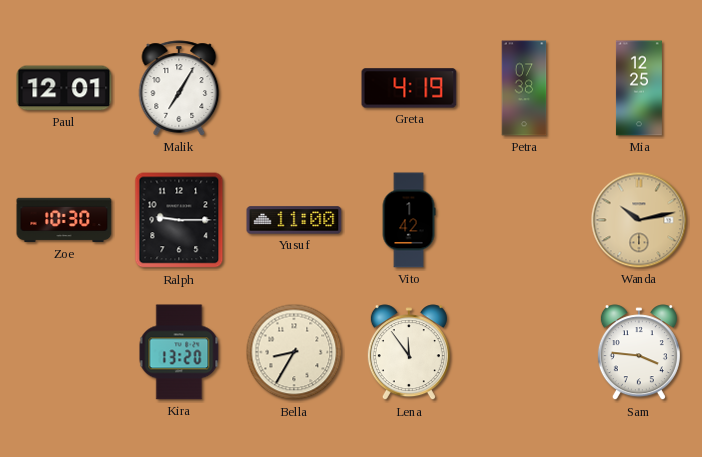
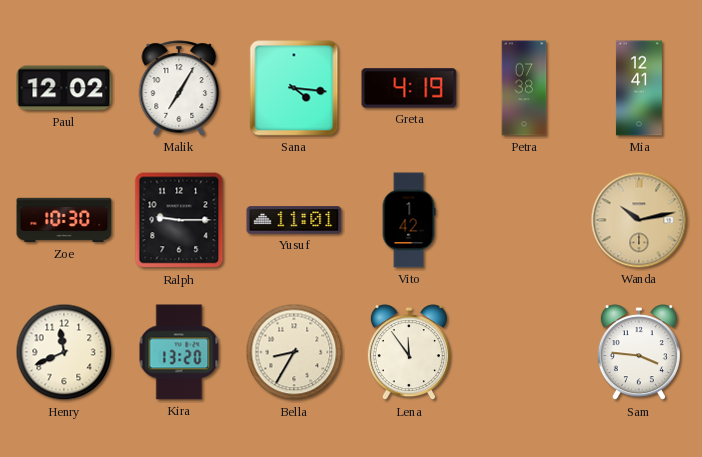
Paul: 12:01 -> 12:02
Sana: none -> 4:16
Mia: 12:25 -> 12:41
Yusuf: 11:00 -> 11:01
Henry: none -> 11:41
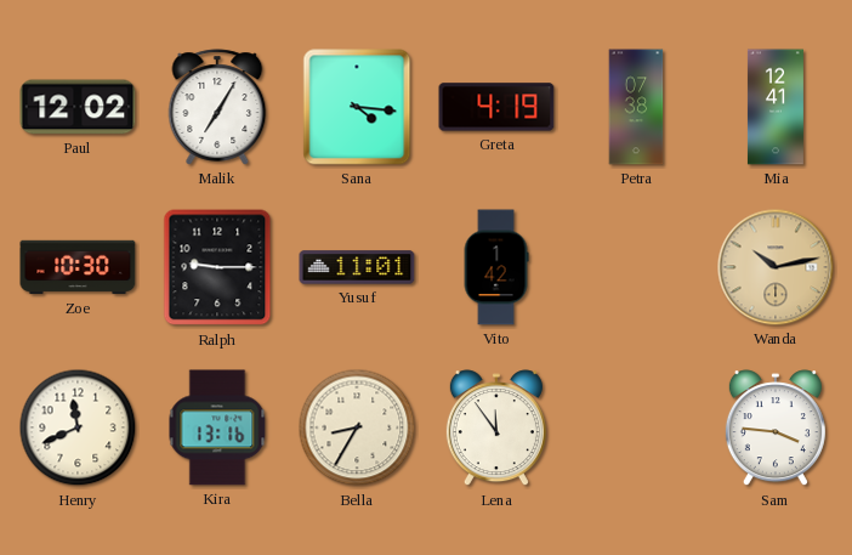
Kira: 13:20 -> 13:16
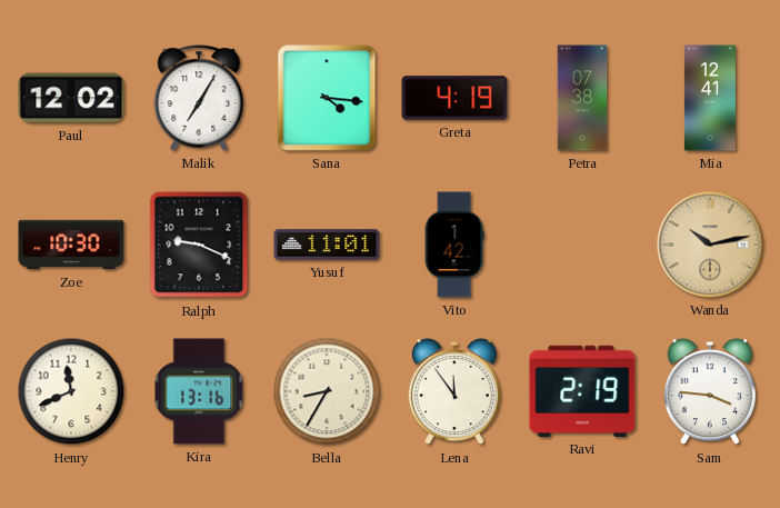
Ralph: 9:15 -> 9:19
Ravi: none -> 2:19
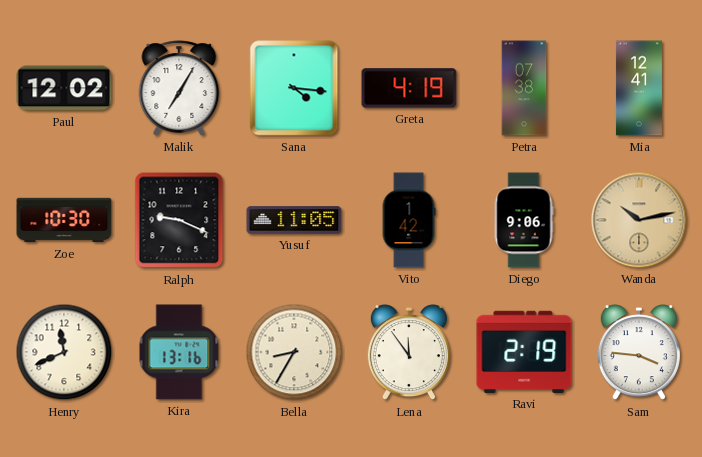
Yusuf: 11:01 -> 11:05
Diego: none -> 9:06
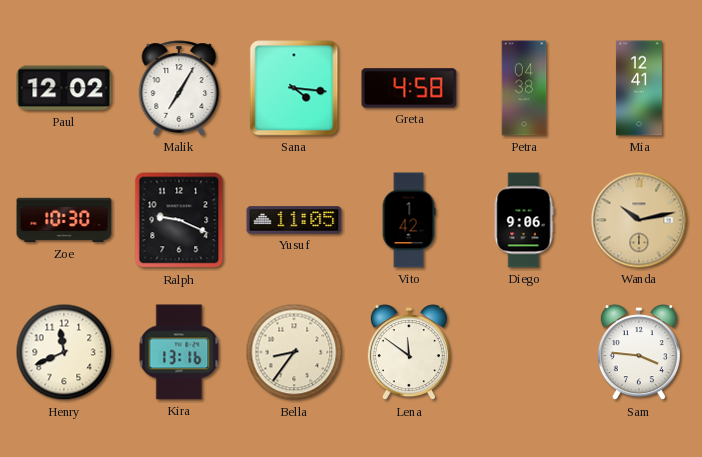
Greta: 4:19 -> 4:58
Petra: 07:38 -> 04:38
Bella: 8:35 -> 8:36
Lena: 11:54 -> 11:51
Ravi: 2:19 -> none
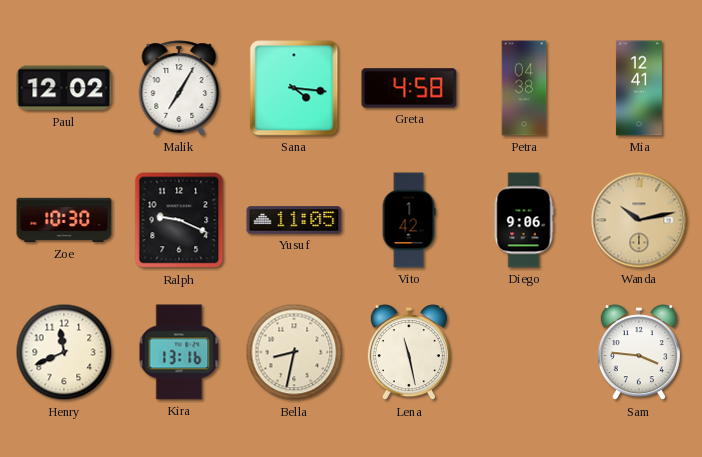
Bella: 8:36 -> 8:32
Lena: 11:51 -> 11:28
